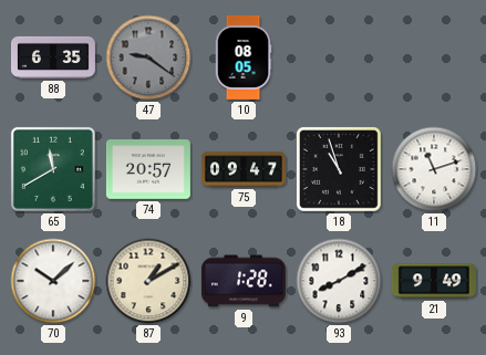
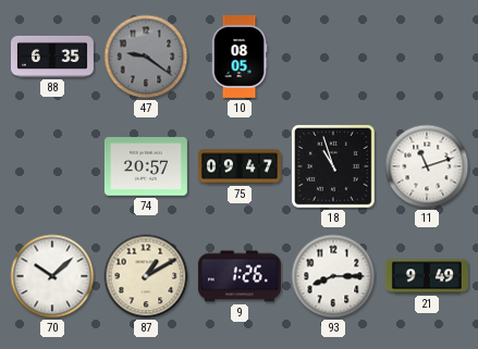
65: 11:40 -> none
9: 1:28 -> 1:26
93: 8:10 -> 8:15
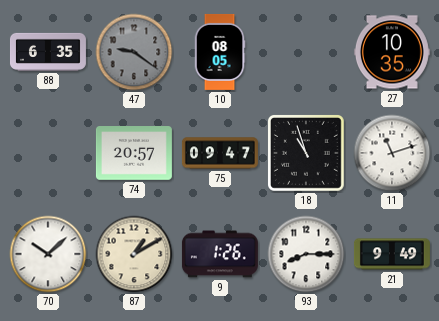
27: none -> 10:35
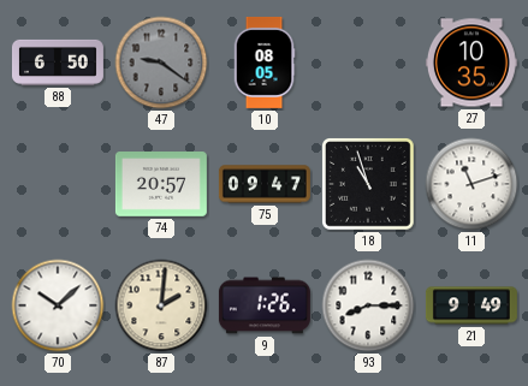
88: 6:35 -> 6:50
87: 1:10 -> 2:01
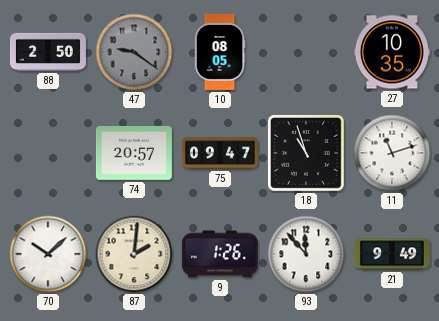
88: 6:50 -> 2:50
93: 8:15 -> 11:53
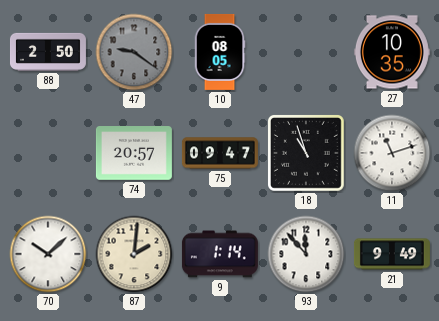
9: 1:26 -> 1:14
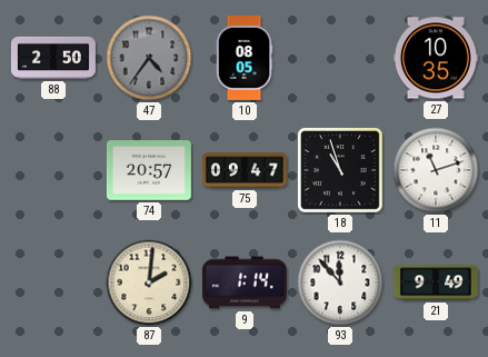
47: 9:21 -> 4:36
70: 10:08 -> none
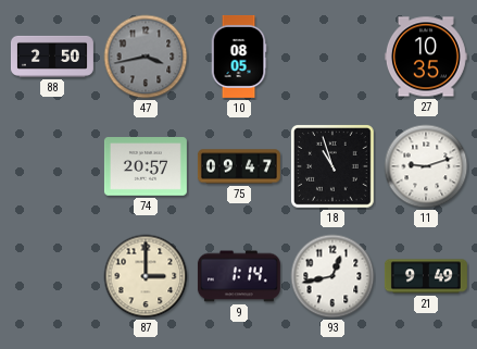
47: 4:36 -> 3:43
11: 11:12 -> 9:12
87: 2:01 -> 3:00
93: 11:53 -> 12:43
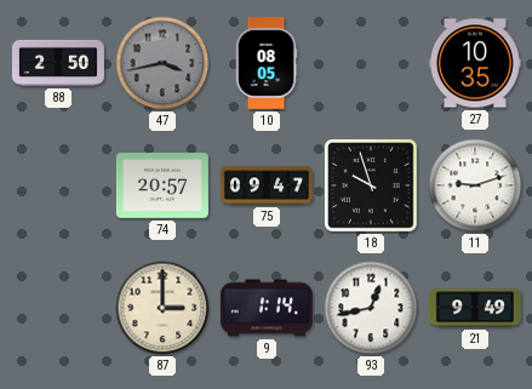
18: 10:57 -> 9:57
